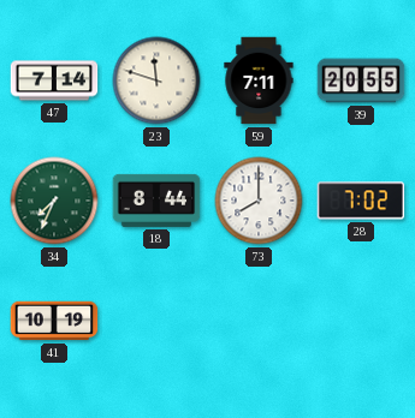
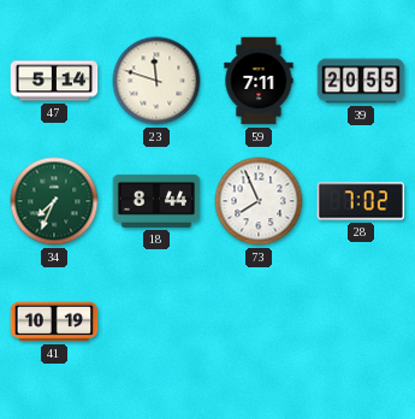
47: 7:14 -> 5:14
73: 8:00 -> 7:56
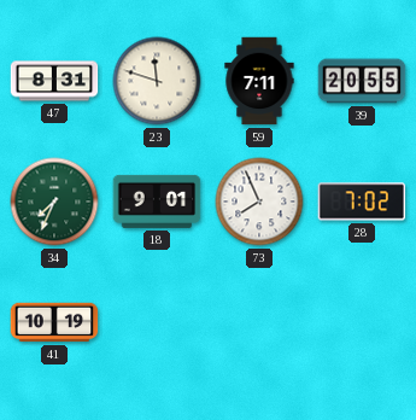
47: 5:14 -> 8:31
18: 8:44 -> 9:01
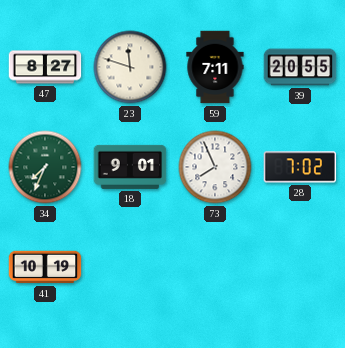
47: 8:31 -> 8:27
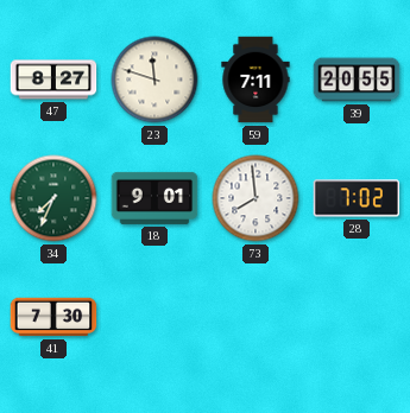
73: 7:56 -> 7:59
41: 10:19 -> 7:30
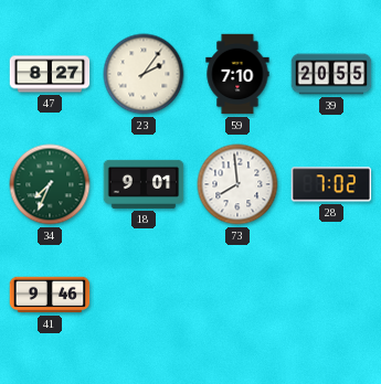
23: 11:48 -> 2:06
59: 7:11 -> 7:10
41: 7:30 -> 9:46
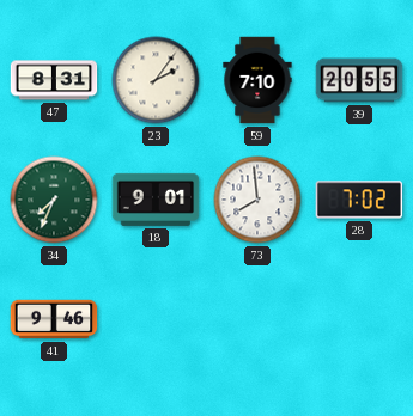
47: 8:27 -> 8:31
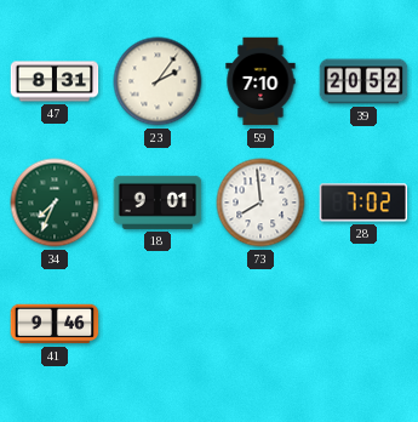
39: 20:55 -> 20:52
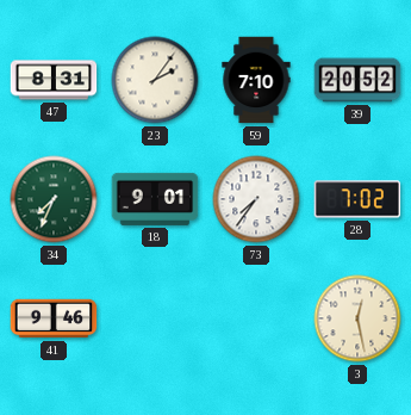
73: 7:59 -> 7:36
3: none -> 12:28
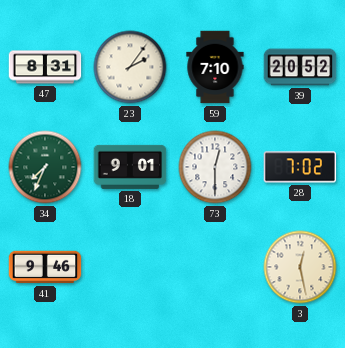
73: 7:36 -> 12:30
